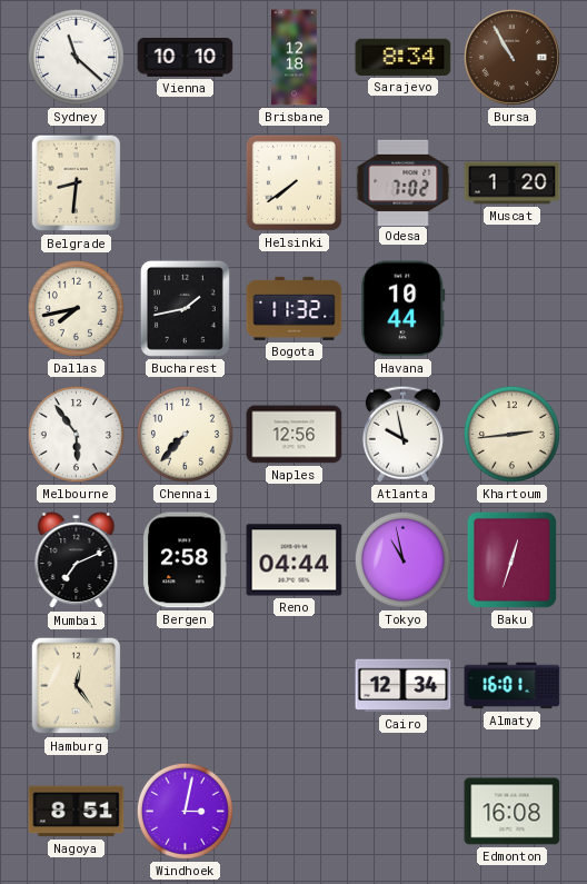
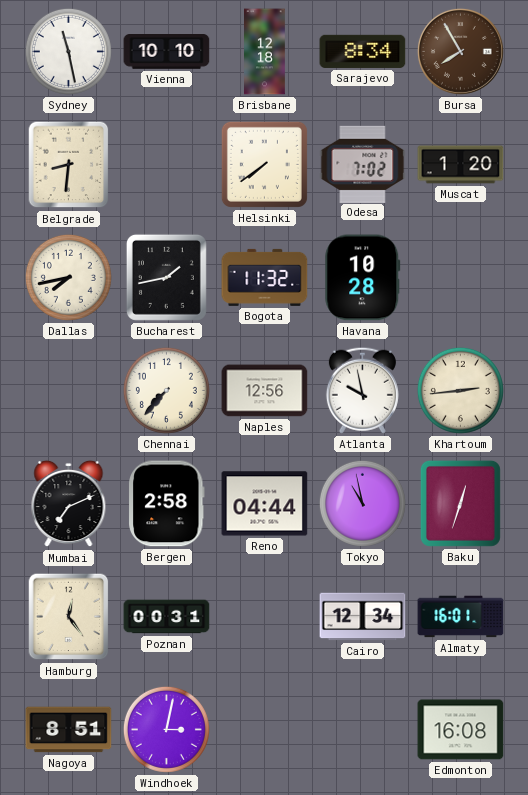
Sydney: 11:22 -> 11:28
Bursa: 10:55 -> 7:55
Havana: 10:44 -> 10:28
Melbourne: 5:54 -> none
Poznan: none -> 00:31
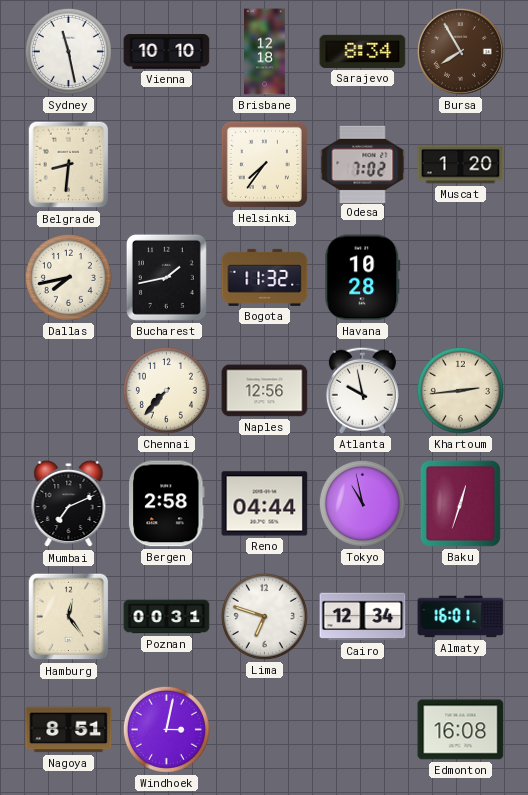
Helsinki: 7:39 -> 7:36
Lima: none -> 6:48
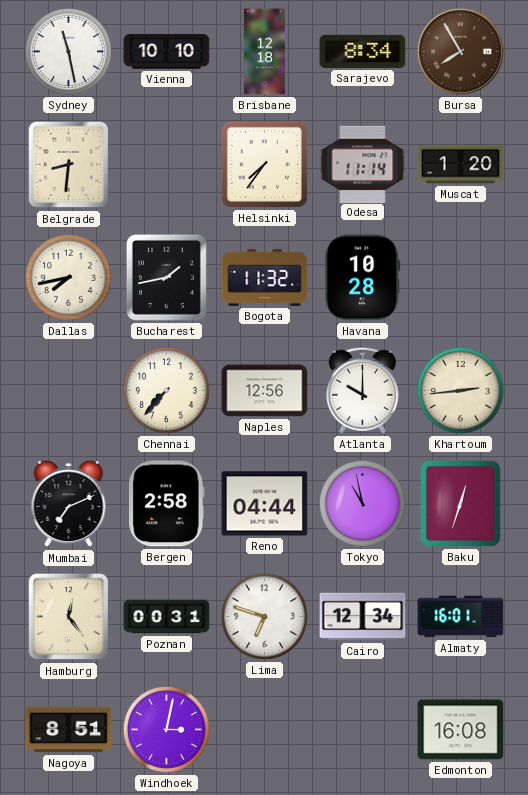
Odesa: 7:02 -> 11:14
Atlanta: 9:58 -> 10:00
